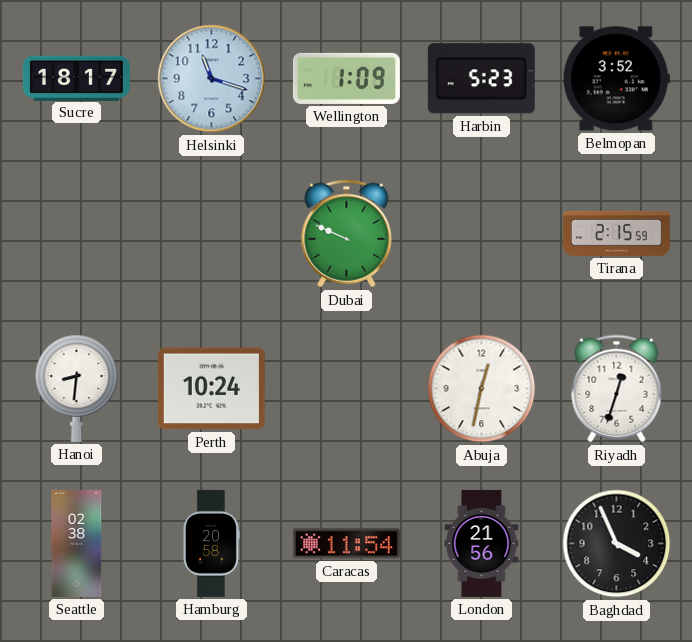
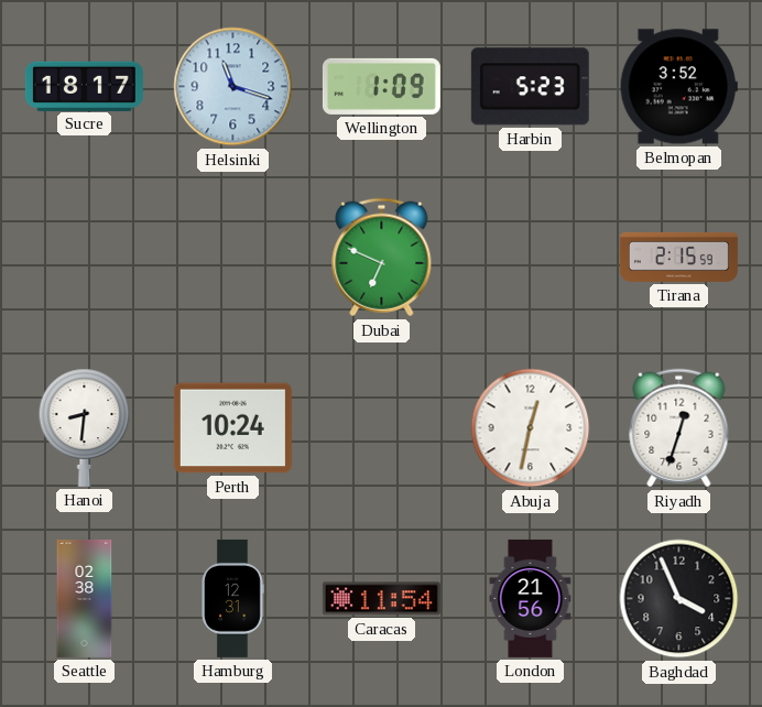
Dubai: 9:49 -> 6:49
Hamburg: 20:58 -> 12:31
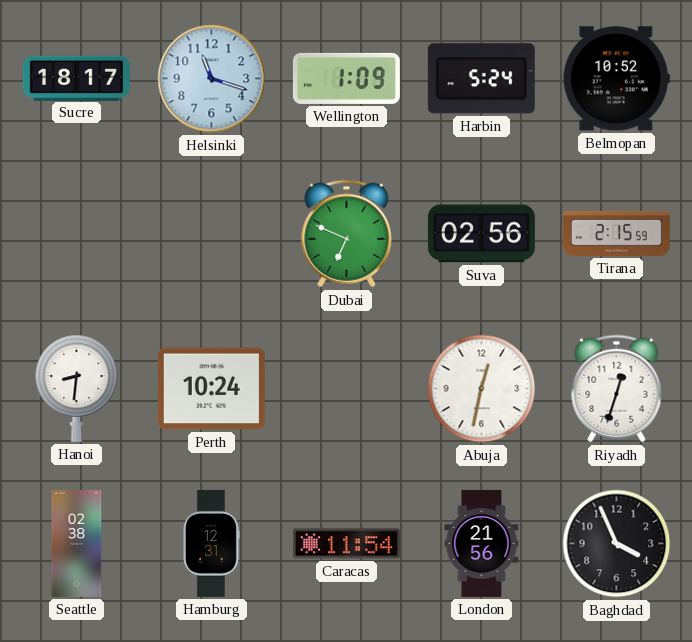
Harbin: 5:23 -> 5:24
Belmopan: 3:52 -> 10:52
Suva: none -> 02:56
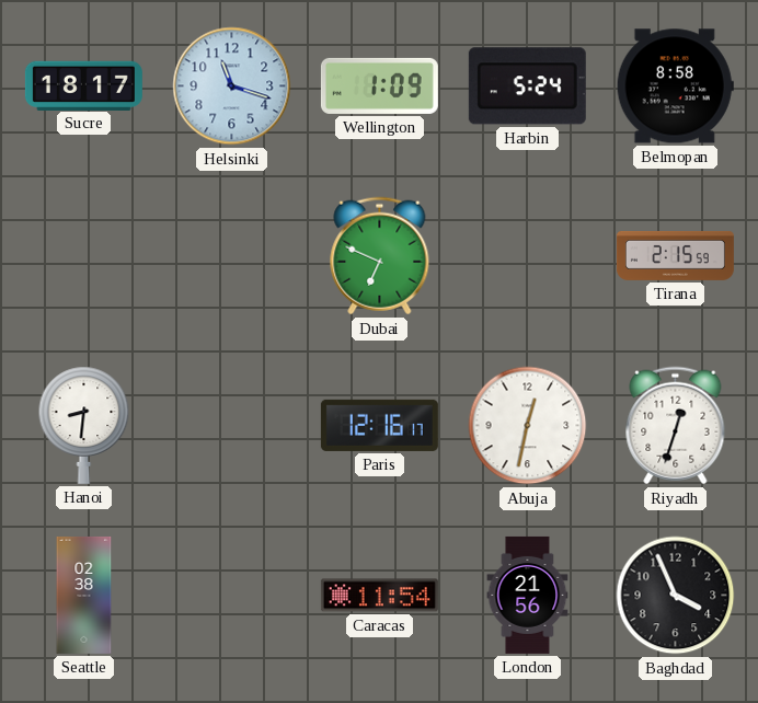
Belmopan: 10:52 -> 8:58
Suva: 02:56 -> none
Perth: 10:24 -> none
Paris: none -> 12:16
Hamburg: 12:31 -> none
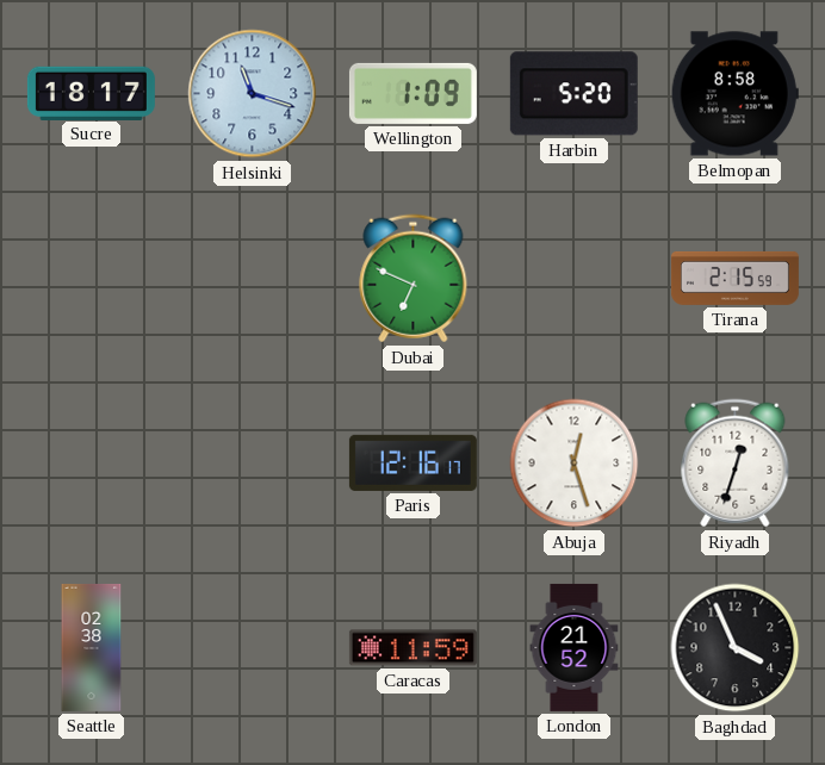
Harbin: 5:24 -> 5:20
Hanoi: 8:31 -> none
Abuja: 12:32 -> 12:27
Caracas: 11:54 -> 11:59
London: 21:56 -> 21:52
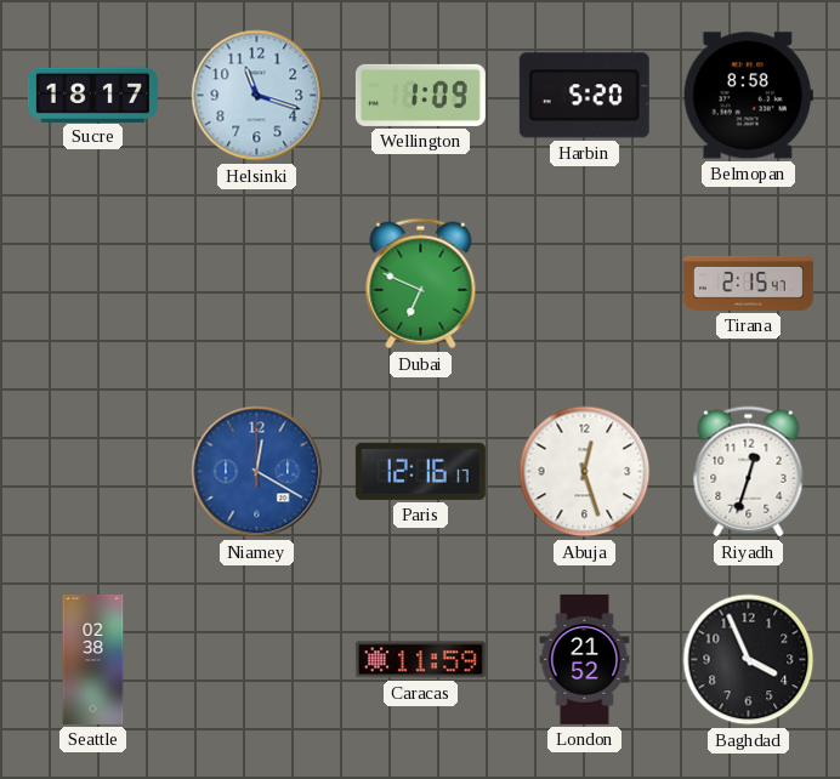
Tirana: 2:15:59 -> 2:15:47
Niamey: none -> 12:20
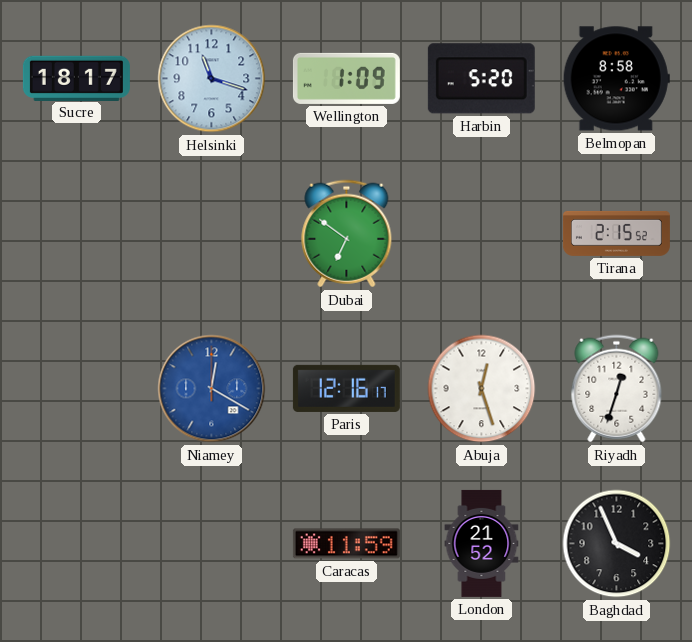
Dubai: 6:49 -> 6:51
Tirana: 2:15:47 -> 2:15:52
Seattle: 02:38 -> none
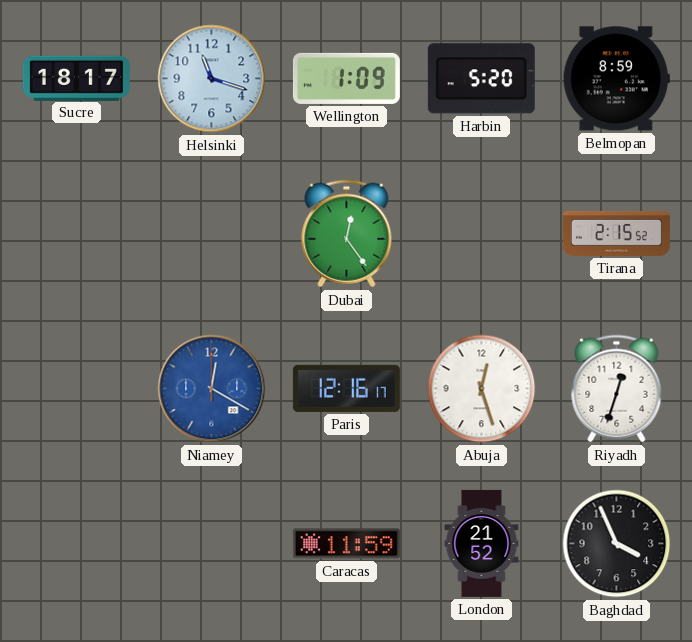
Belmopan: 8:58 -> 8:59
Dubai: 6:51 -> 12:24
